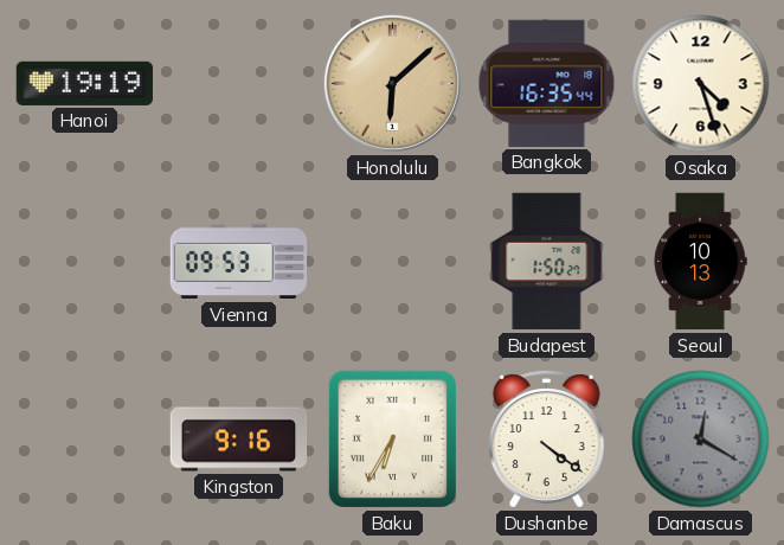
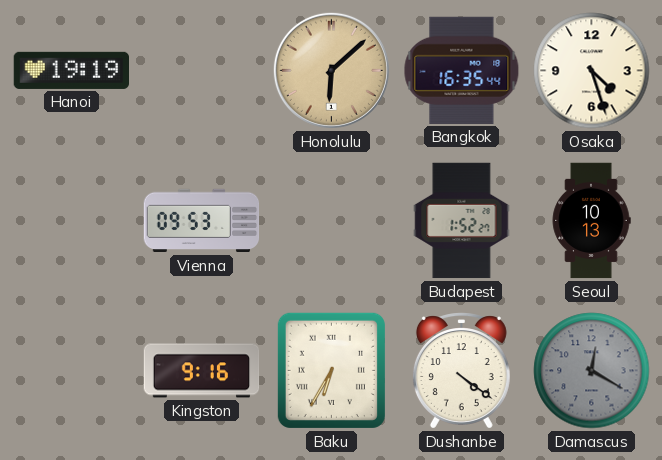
Budapest: 1:50 -> 1:52
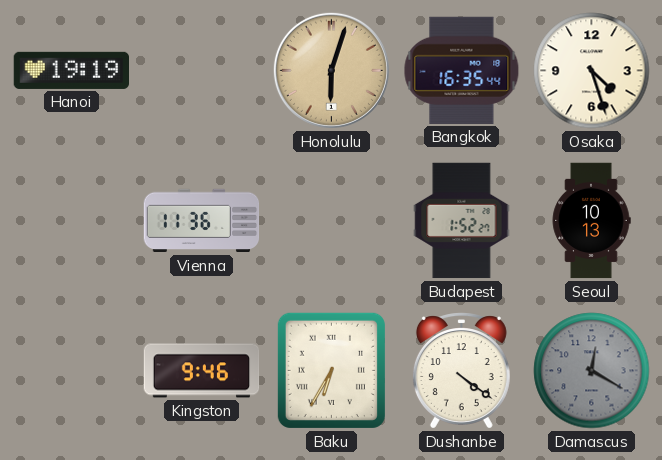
Honolulu: 6:08 -> 6:03
Vienna: 09:53 -> 11:36
Kingston: 9:16 -> 9:46
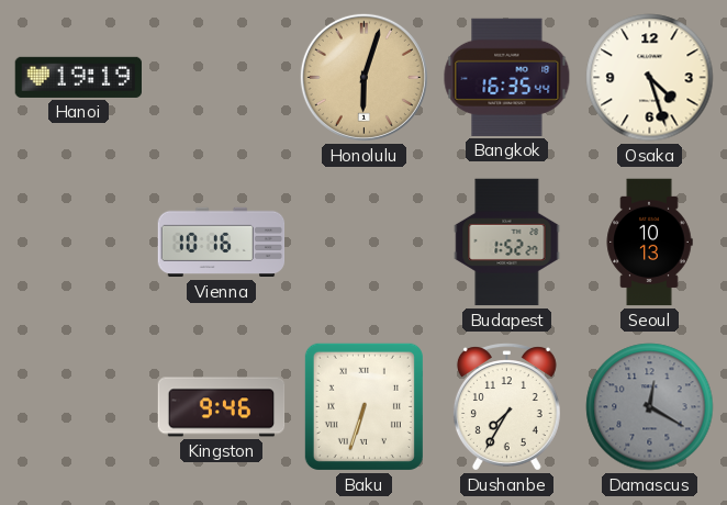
Vienna: 11:36 -> 10:16
Baku: 6:35 -> 6:33
Dushanbe: 4:21 -> 7:35
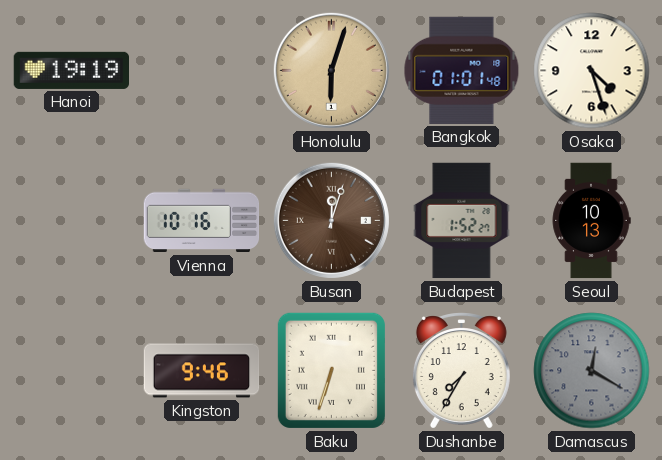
Bangkok: 16:35 -> 01:01
Busan: none -> 12:03
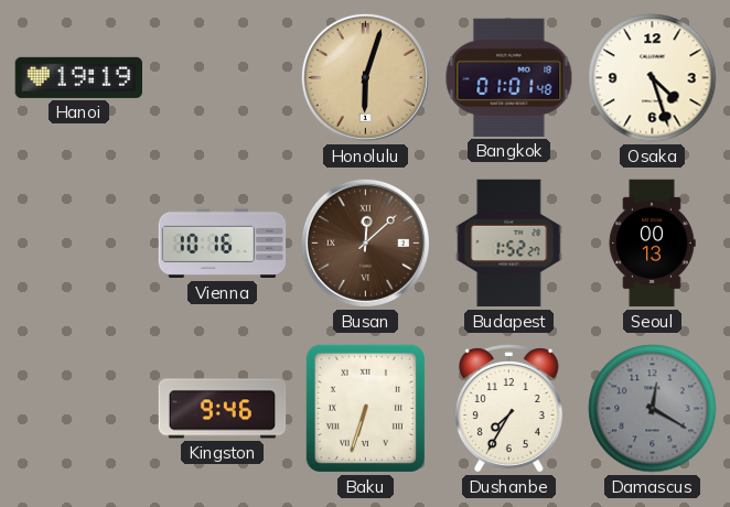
Busan: 12:03 -> 12:08
Seoul: 10:13 -> 00:13
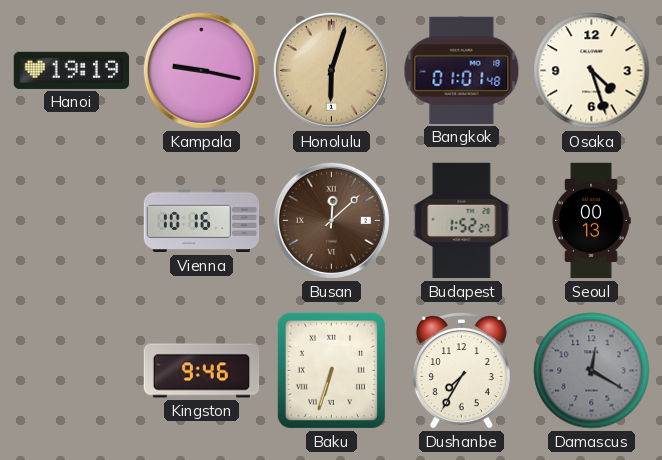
Kampala: none -> 9:17
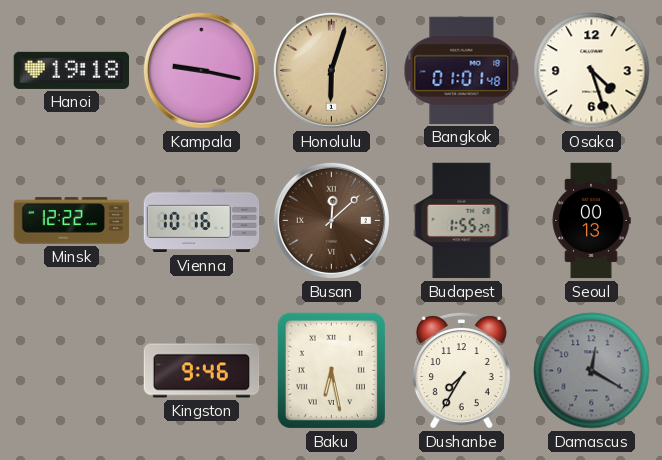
Hanoi: 19:19 -> 19:18
Minsk: none -> 12:22
Budapest: 1:52 -> 1:55
Baku: 6:33 -> 6:28
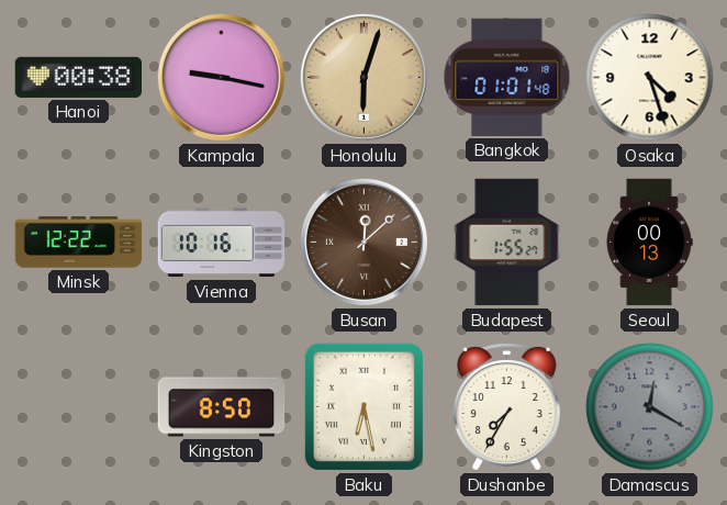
Hanoi: 19:18 -> 00:38
Kingston: 9:46 -> 8:50
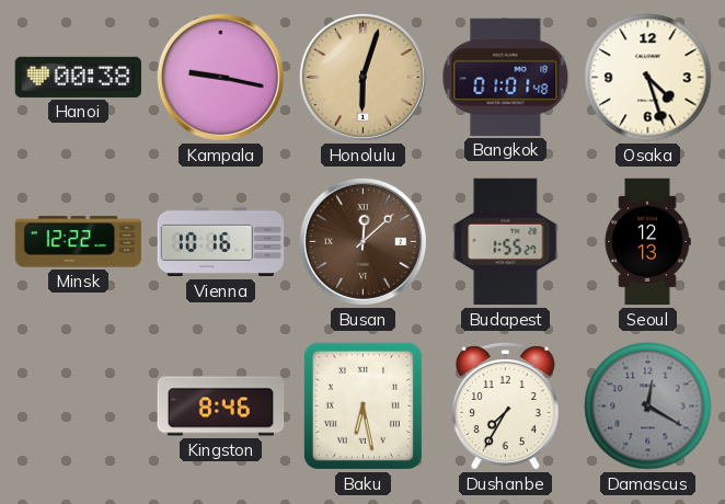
Seoul: 00:13 -> 12:13
Kingston: 8:50 -> 8:46
